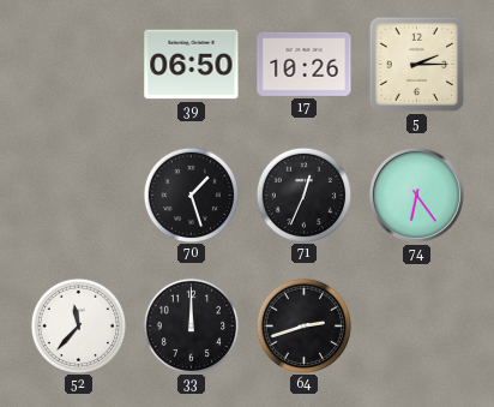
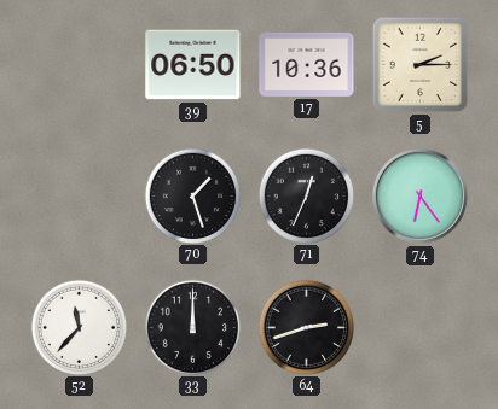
17: 10:26 -> 10:36
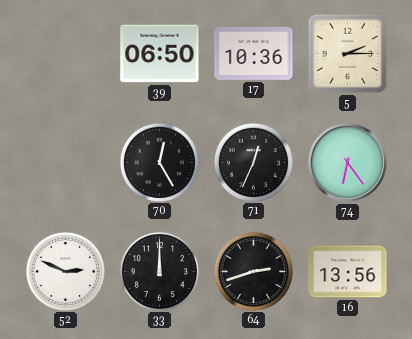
70: 1:27 -> 12:25
52: 11:37 -> 2:49
16: none -> 13:56
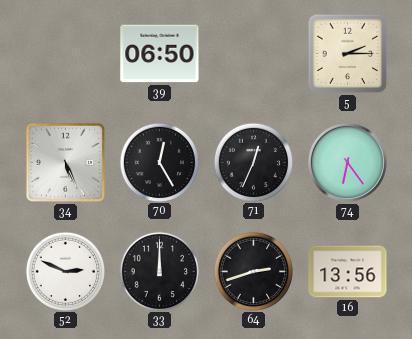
17: 10:36 -> none
34: none -> 5:26
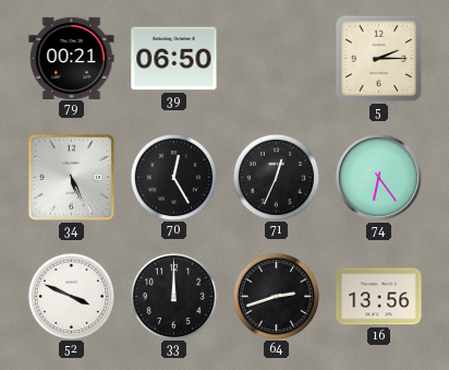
79: none -> 00:21
52: 2:49 -> 3:49
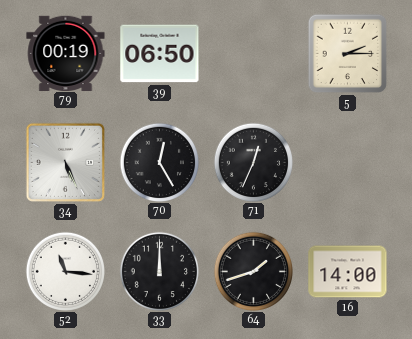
79: 00:21 -> 00:19
74: 6:24 -> none
52: 3:49 -> 11:16
64: 2:42 -> 1:42
16: 13:56 -> 14:00
